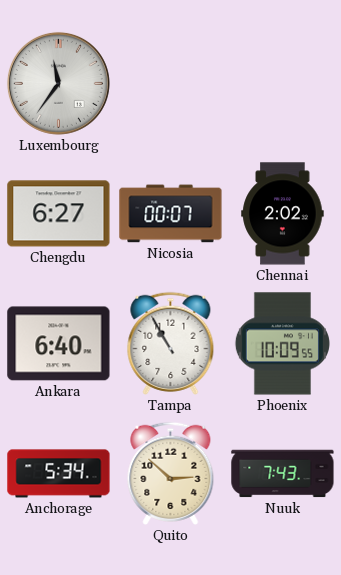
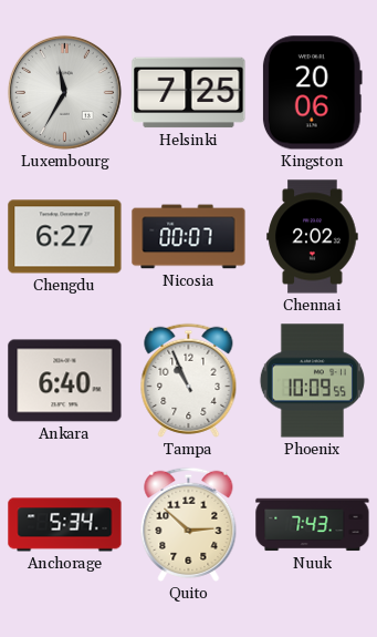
Luxembourg: 11:36 -> 11:35
Helsinki: none -> 7:25
Kingston: none -> 20:06
Tampa: 10:55 -> 10:56
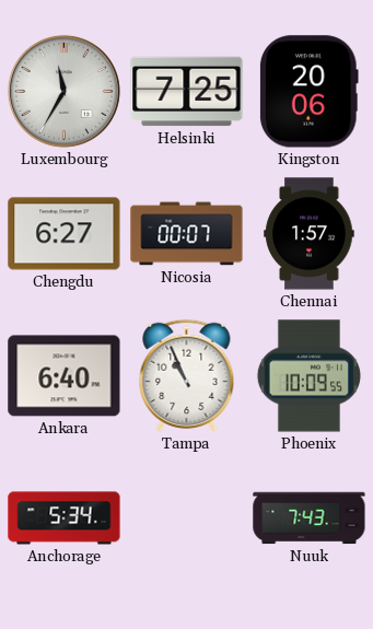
Chennai: 2:02 -> 1:57
Quito: 2:52 -> none
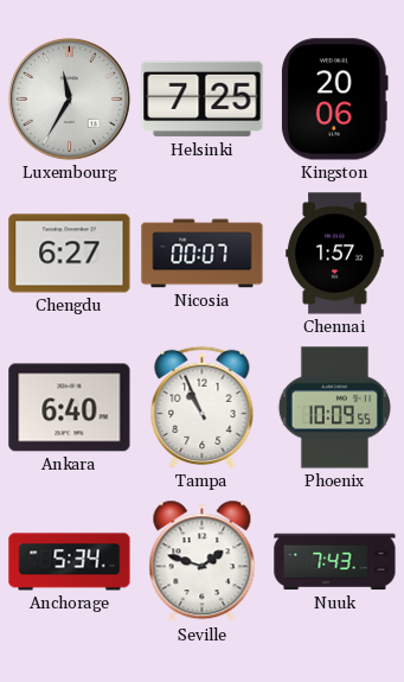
Seville: none -> 1:48
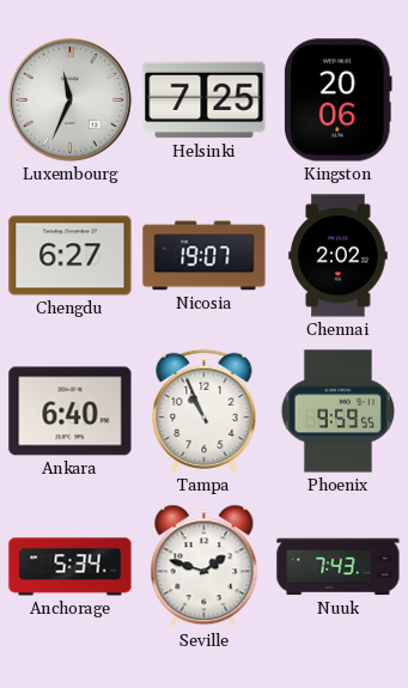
Luxembourg: 11:35 -> 11:34
Nicosia: 00:07 -> 19:07
Chennai: 1:57 -> 2:02
Phoenix: 10:09 -> 9:59
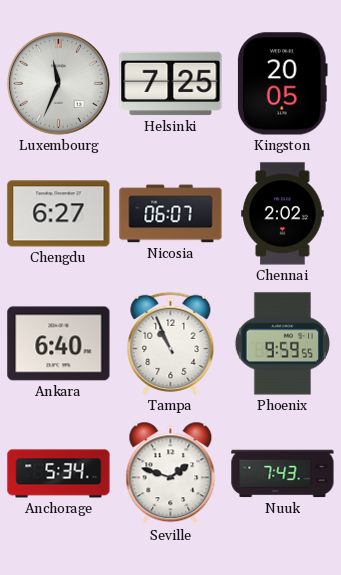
Kingston: 20:06 -> 20:05
Nicosia: 19:07 -> 06:07
